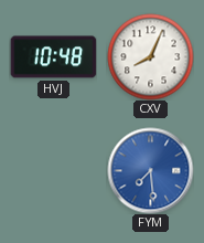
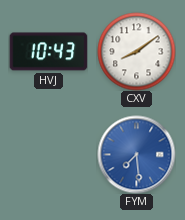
HVJ: 10:48 -> 10:43
CXV: 8:04 -> 8:09
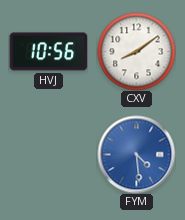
HVJ: 10:43 -> 10:56
FYM: 7:29 -> 4:29
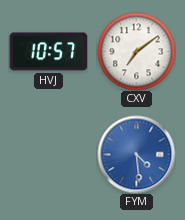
HVJ: 10:56 -> 10:57
CXV: 8:09 -> 7:09
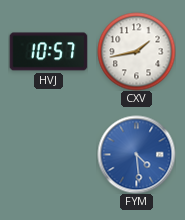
CXV: 7:09 -> 1:43
